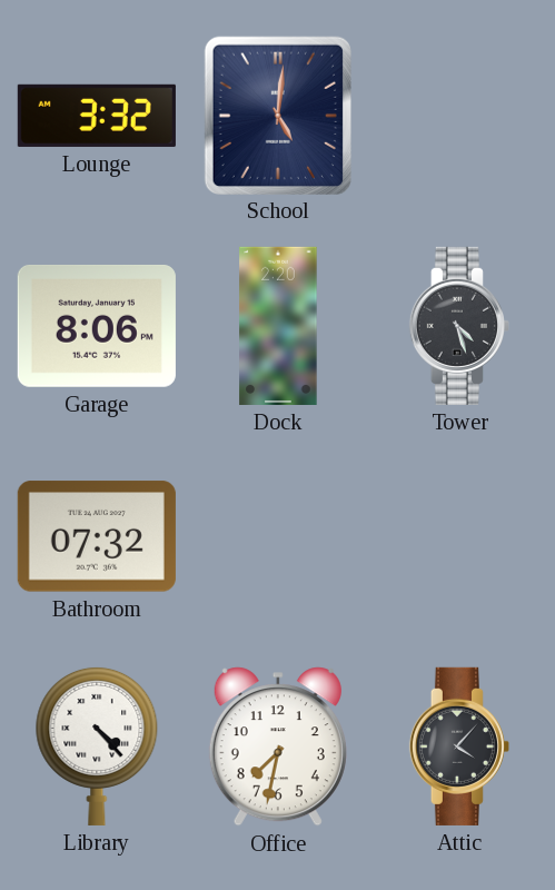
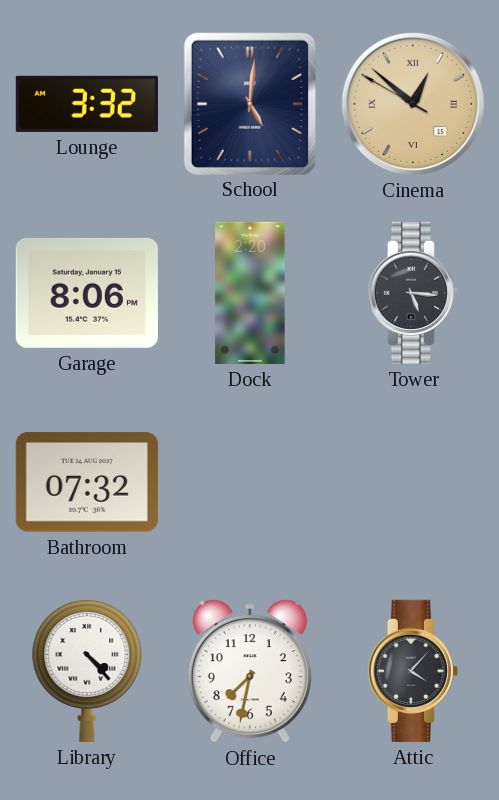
Cinema: none -> 12:51
Tower: 4:27 -> 5:16
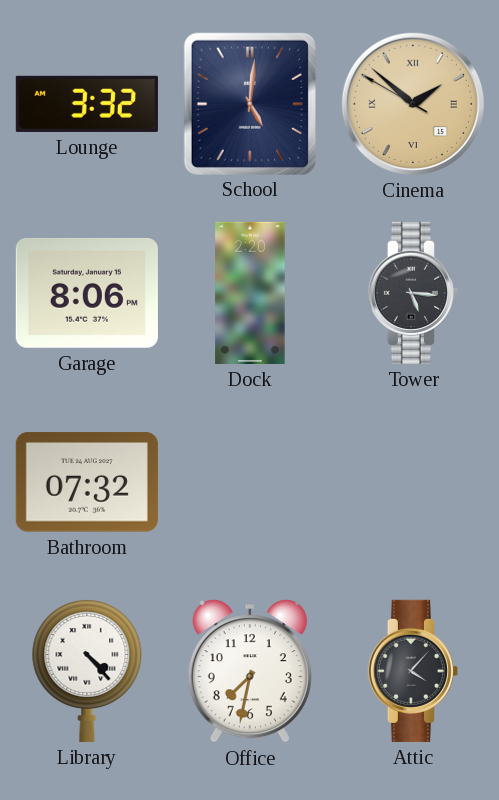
Cinema: 12:51 -> 1:51
